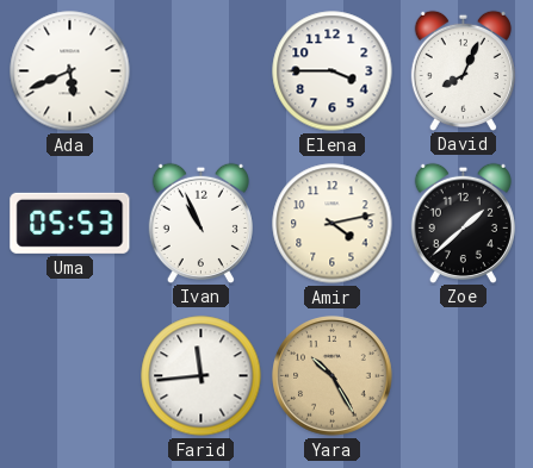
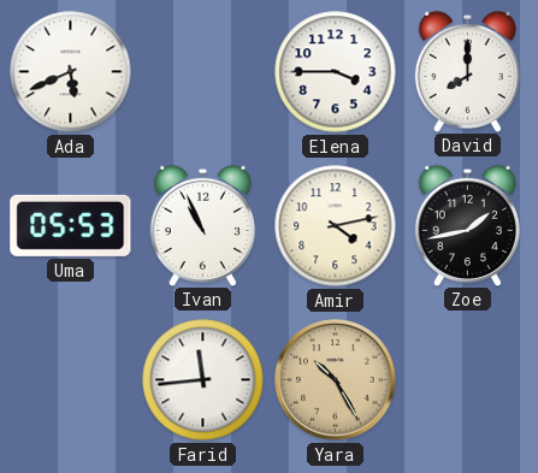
David: 8:04 -> 8:00
Zoe: 1:38 -> 1:43
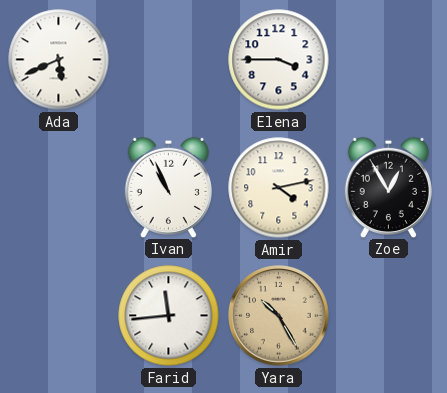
David: 8:00 -> none
Uma: 05:53 -> none
Zoe: 1:43 -> 12:55
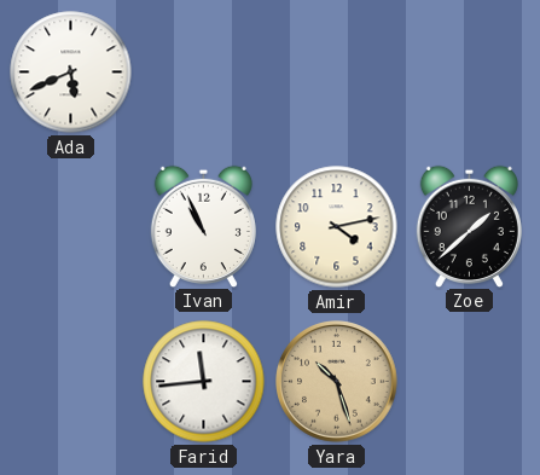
Elena: 3:45 -> none
Zoe: 12:55 -> 1:38
Yara: 10:25 -> 10:27
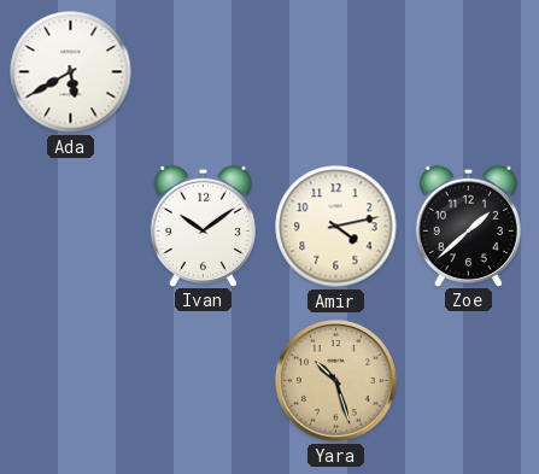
Ada: 5:41 -> 5:40
Ivan: 10:56 -> 10:09
Farid: 11:44 -> none
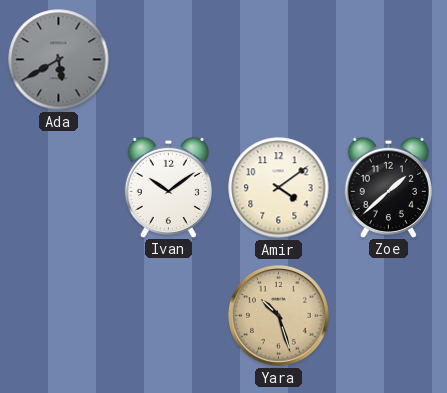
Ada dial: white -> grey
Amir: 4:13 -> 4:09
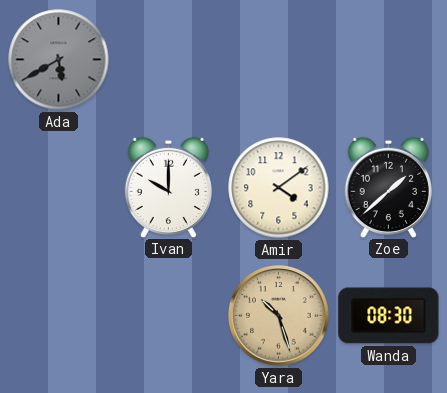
Ivan: 10:09 -> 10:00
Wanda: none -> 08:30
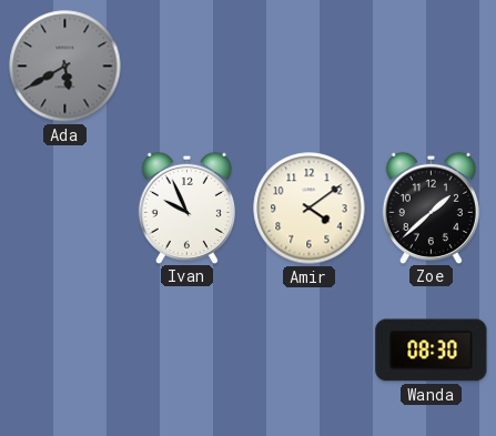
Ivan: 10:00 -> 9:56
Yara: 10:27 -> none
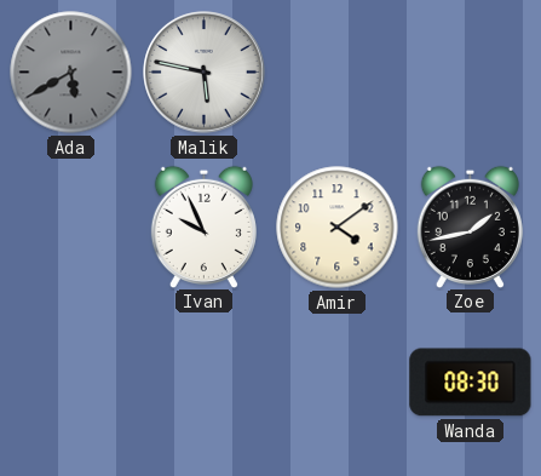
Malik: none -> 5:47
Zoe: 1:38 -> 1:43
